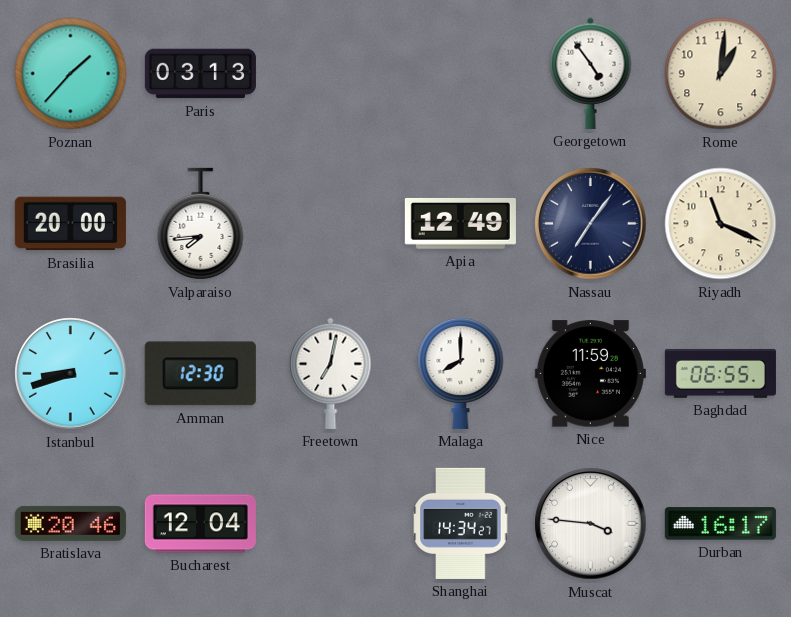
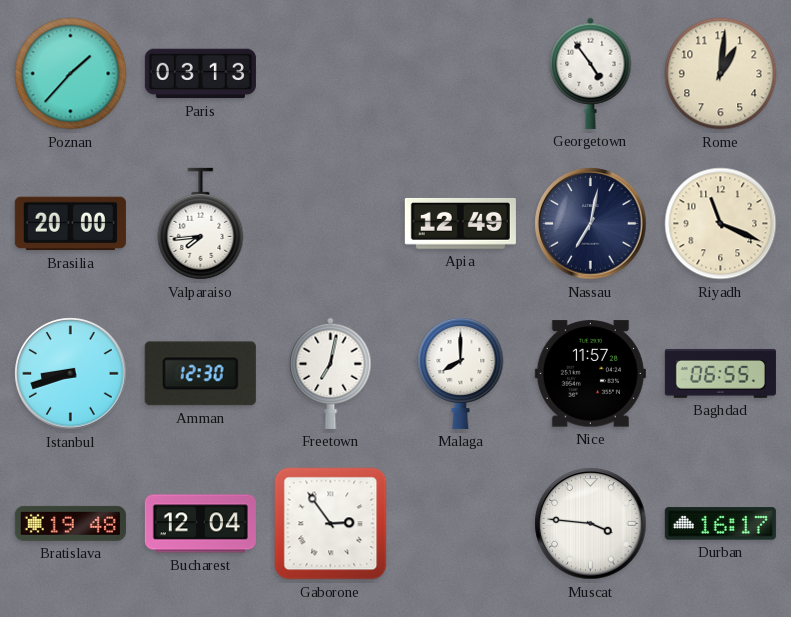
Nassau: 7:06 -> 7:02
Nice: 11:59 -> 11:57
Bratislava: 20:46 -> 19:48
Gaborone: none -> 2:54
Shanghai: 14:34 -> none
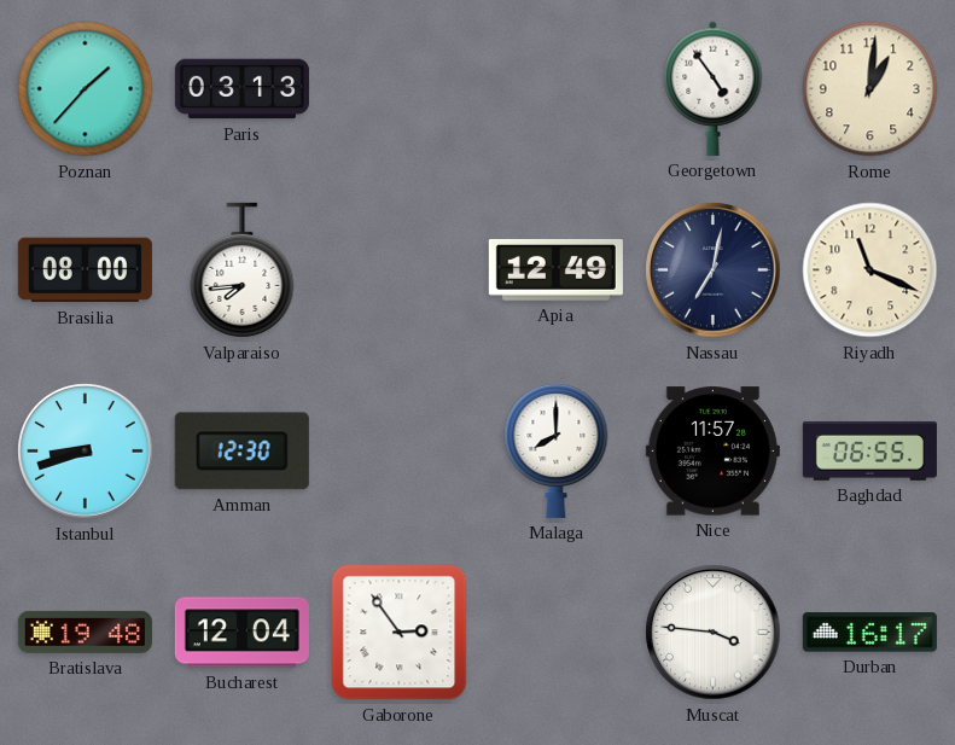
Brasilia: 20:00 -> 08:00
Freetown: 7:02 -> none
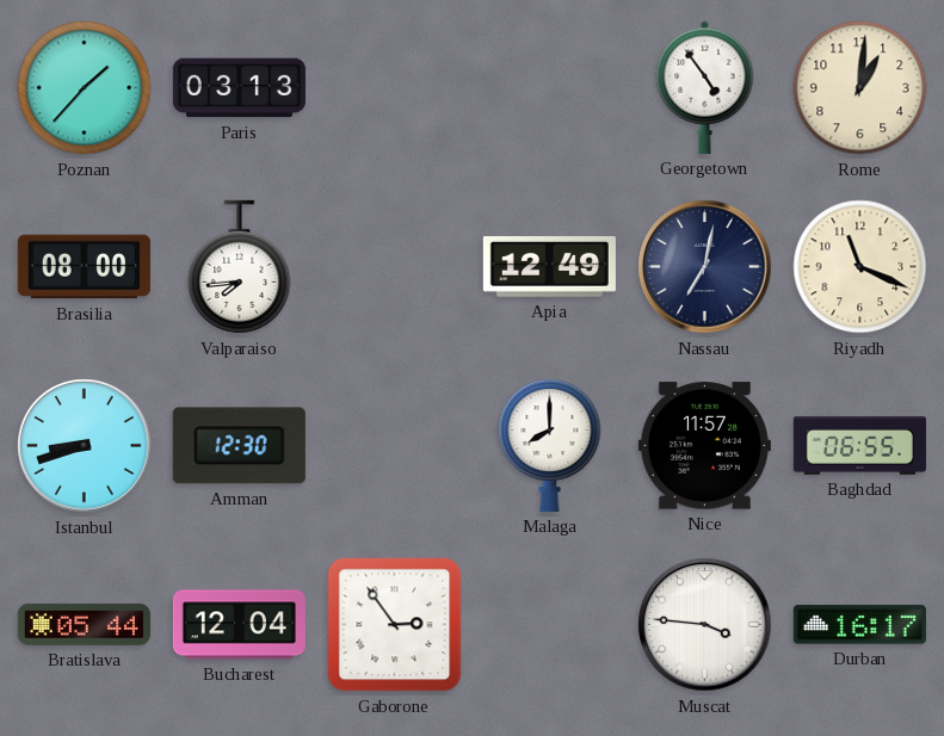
Bratislava: 19:48 -> 05:44
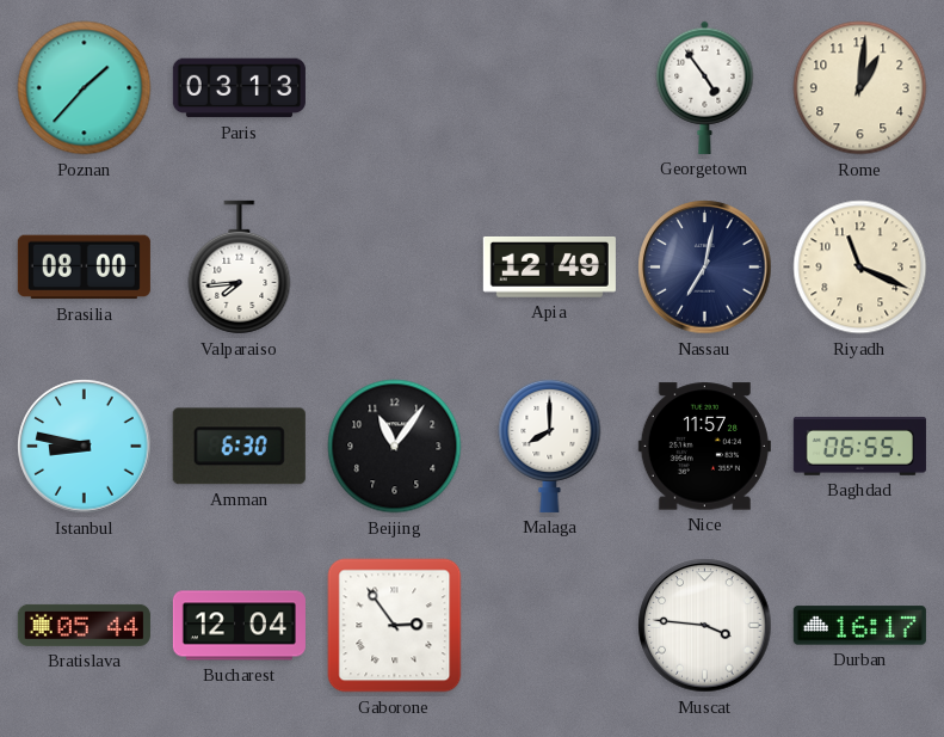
Istanbul: 8:42 -> 8:47
Amman: 12:30 -> 6:30
Beijing: none -> 11:06
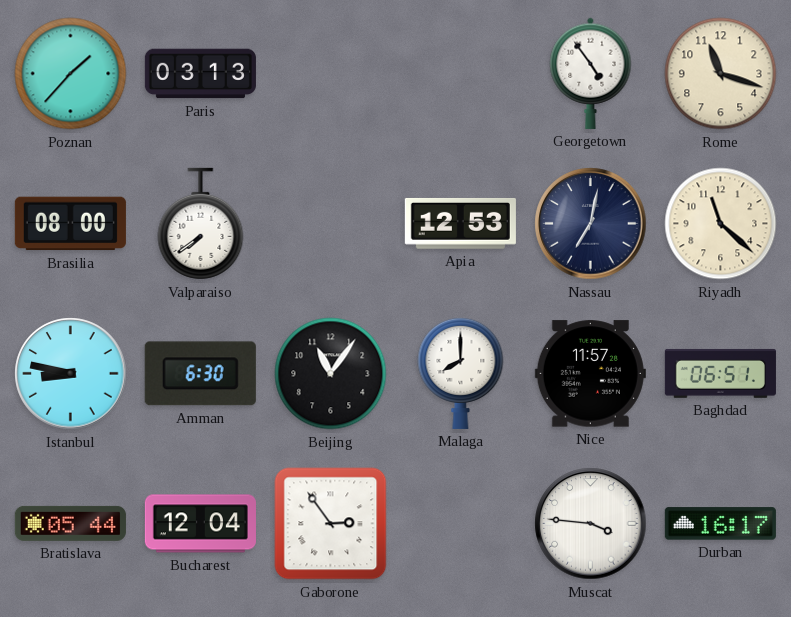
Rome: 1:01 -> 11:18
Valparaiso: 7:44 -> 7:39
Apia: 12:49 -> 12:53
Riyadh: 11:19 -> 11:22
Baghdad: 06:55 -> 06:51
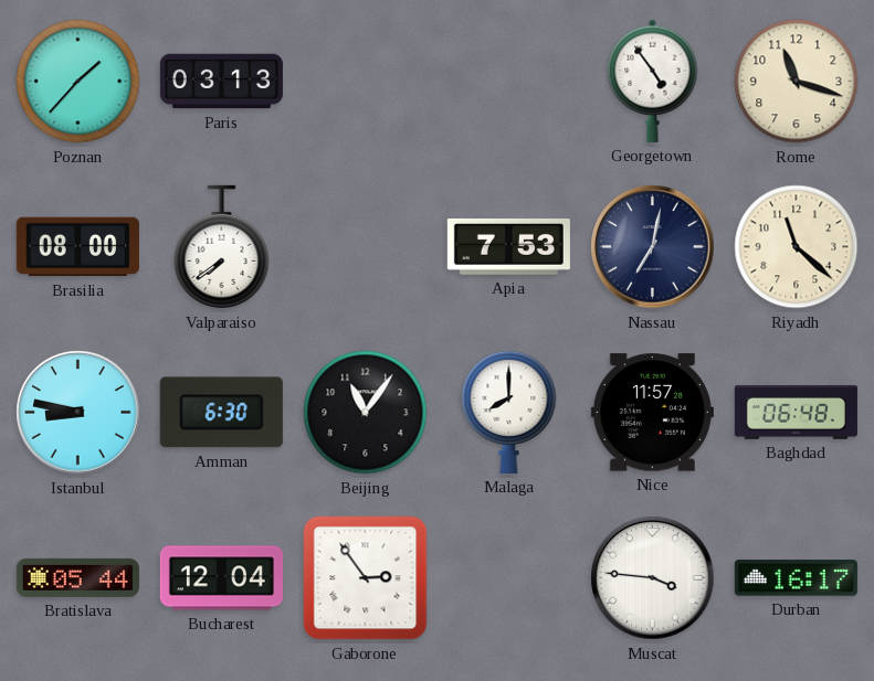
Apia: 12:53 -> 7:53
Baghdad: 06:51 -> 06:48
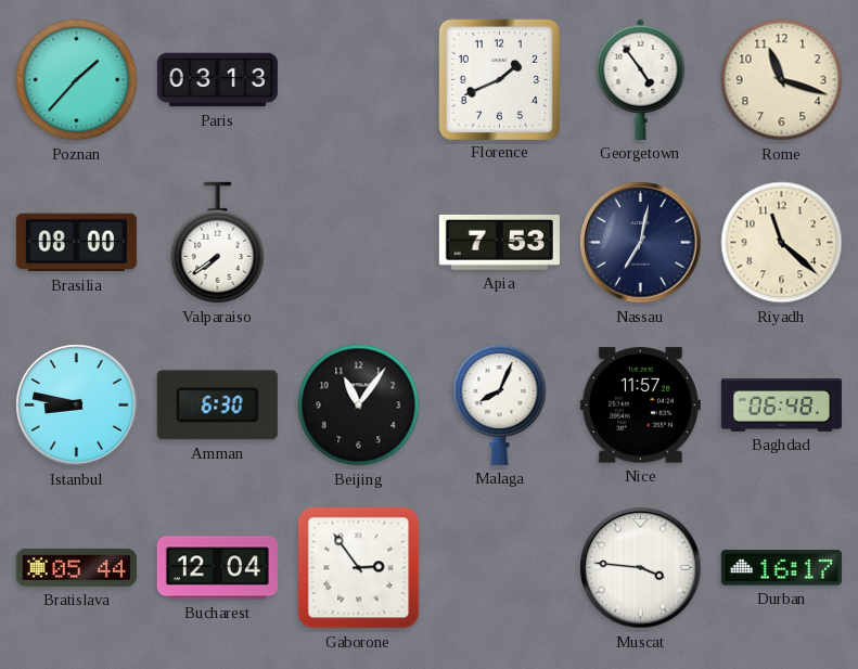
Florence: none -> 1:41
Malaga: 8:00 -> 8:04
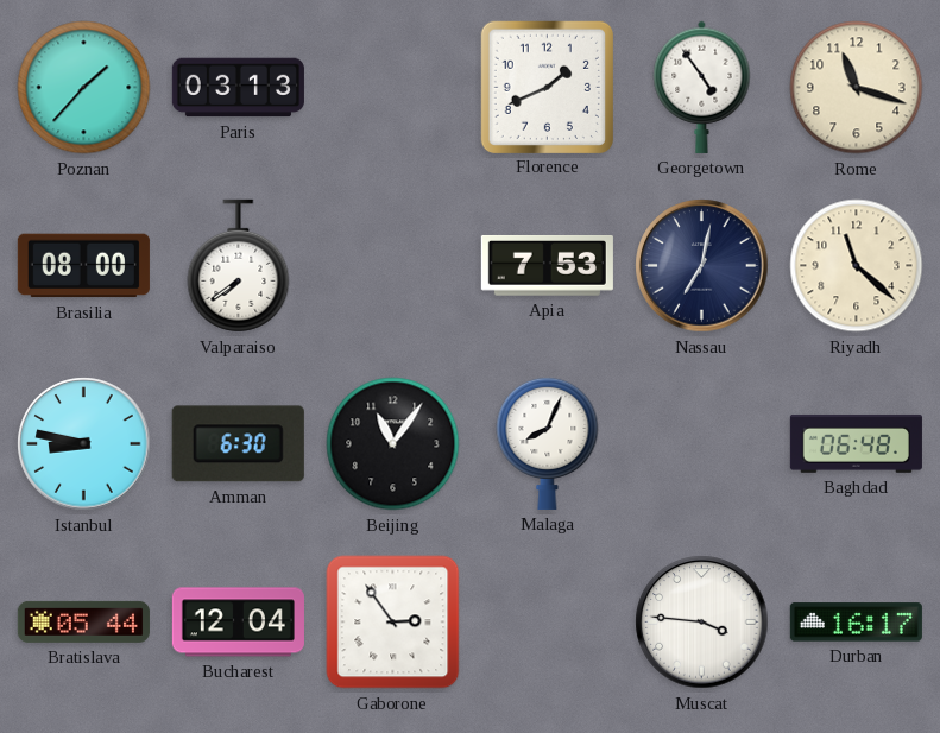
Nice: 11:57 -> none
